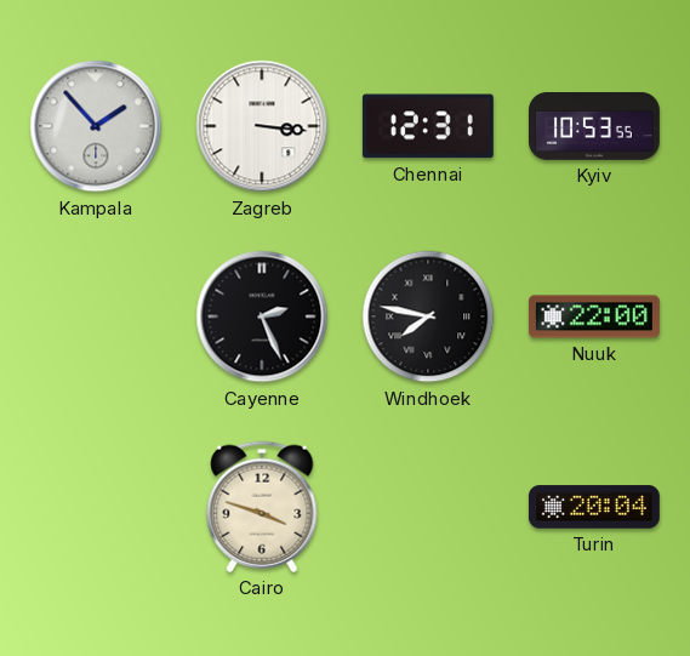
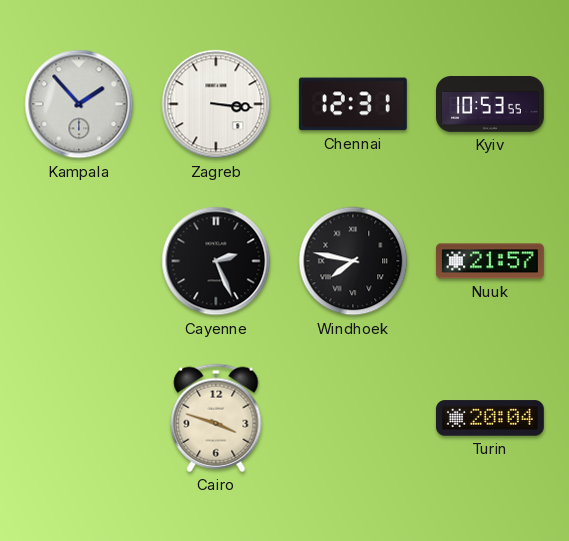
Nuuk: 22:00 -> 21:57
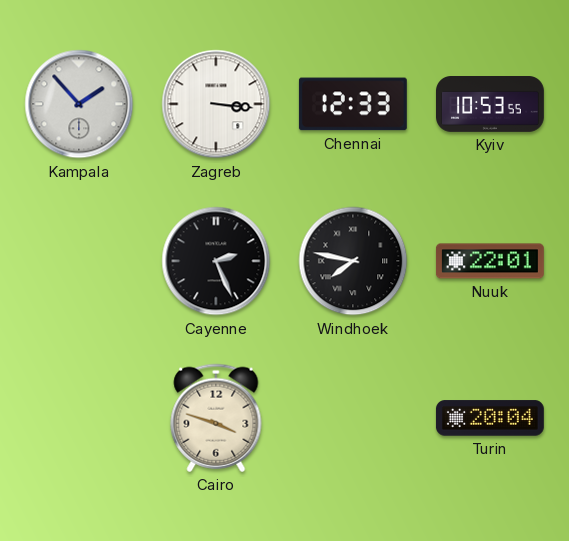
Chennai: 12:31 -> 12:33
Nuuk: 21:57 -> 22:01
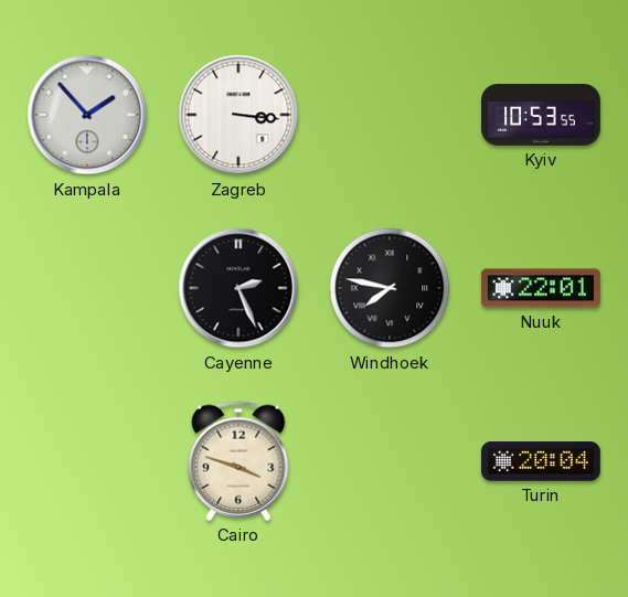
Chennai: 12:33 -> none
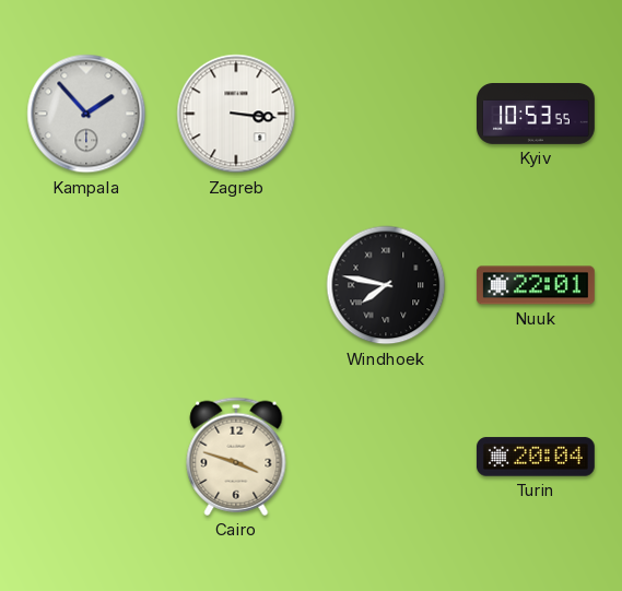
Cayenne: 2:26 -> none
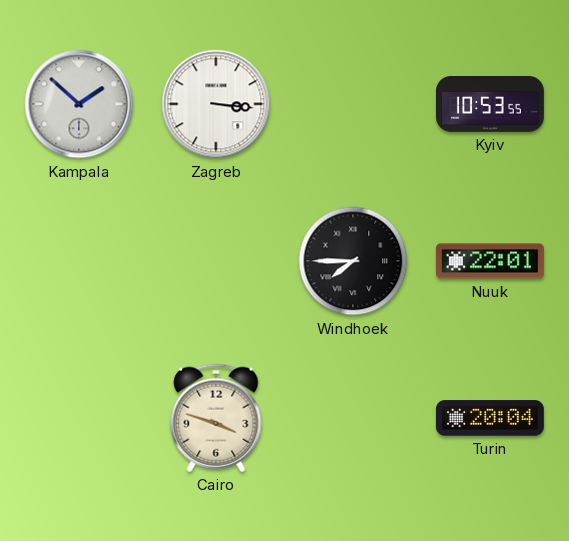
Kampala: 1:53 -> 1:52
Windhoek: 7:47 -> 7:45
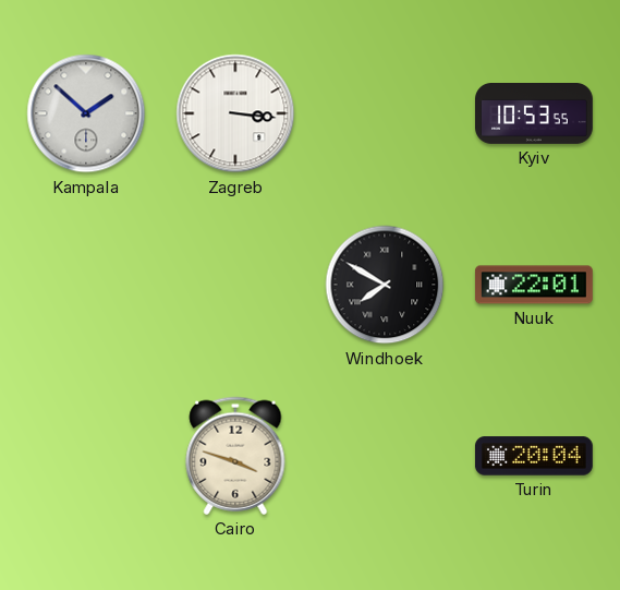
Windhoek: 7:45 -> 7:50
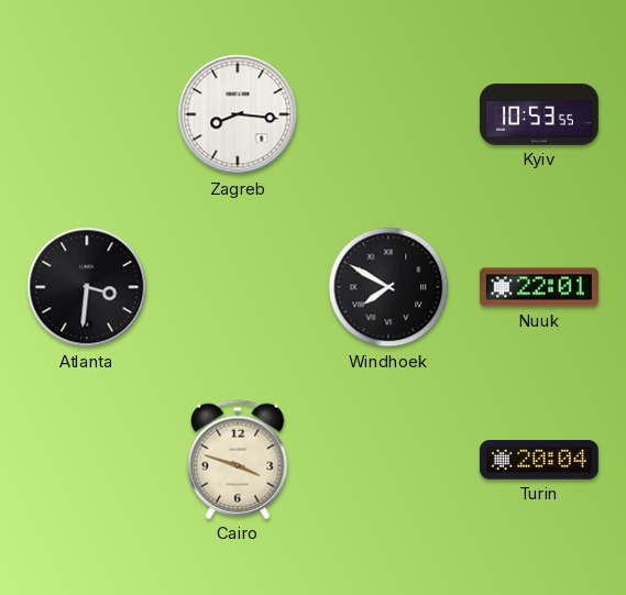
Kampala: 1:52 -> none
Zagreb: 3:16 -> 8:16
Atlanta: none -> 3:31
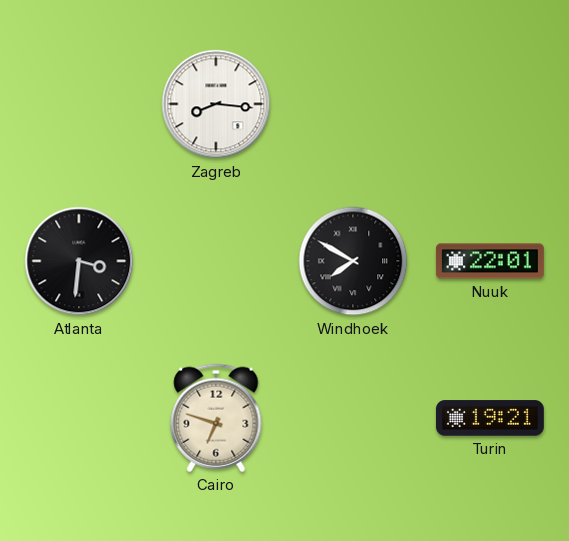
Kyiv: 10:53 -> none
Cairo: 3:48 -> 6:48
Turin: 20:04 -> 19:21
